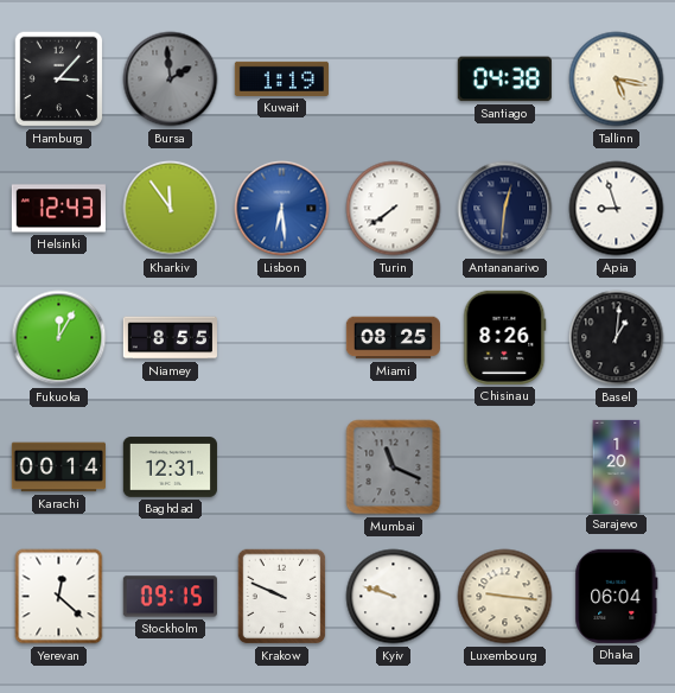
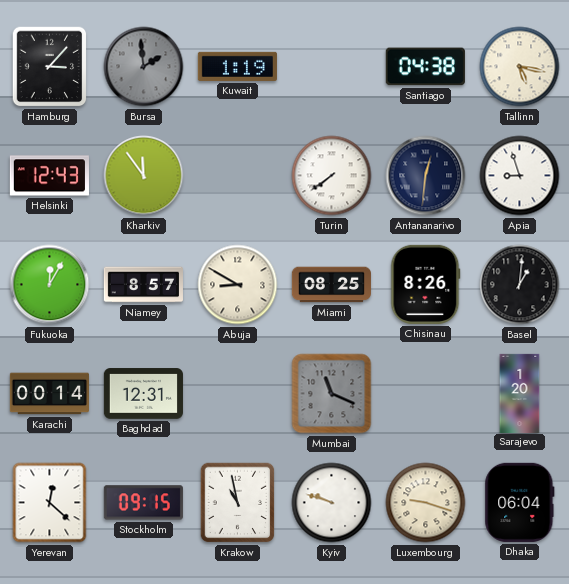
Lisbon: 6:29 -> none
Niamey: 8:55 -> 8:57
Abuja: none -> 8:50
Krakow: 9:49 -> 10:58
Luxembourg: 9:16 -> 9:18
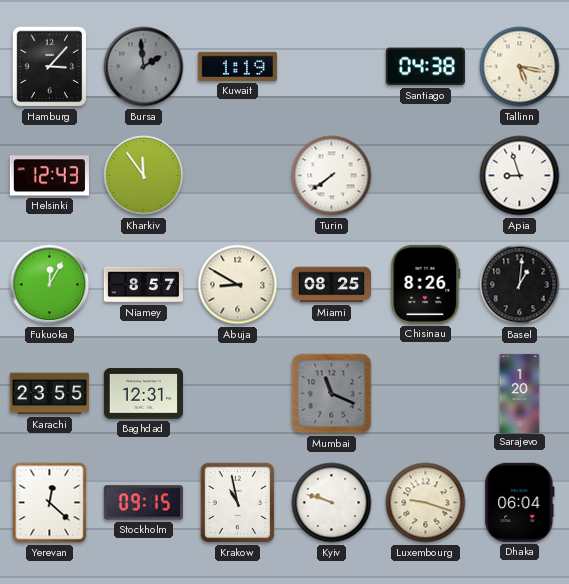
Antananarivo: 12:31 -> none
Karachi: 00:14 -> 23:55
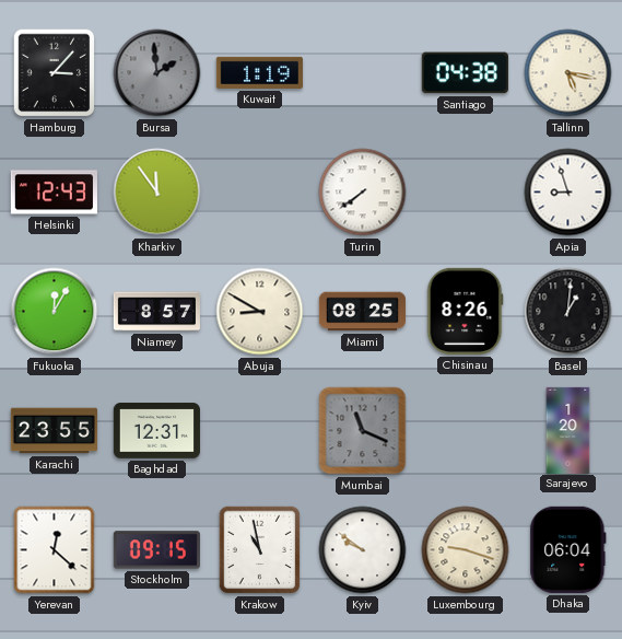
Kyiv: 9:48 -> 9:51
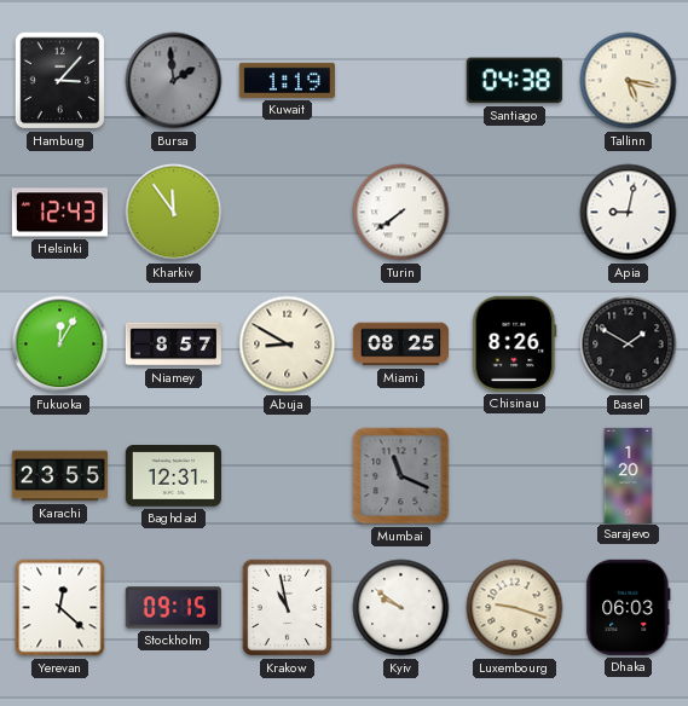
Apia: 8:57 -> 9:02
Basel: 1:01 -> 1:50
Dhaka: 06:04 -> 06:03
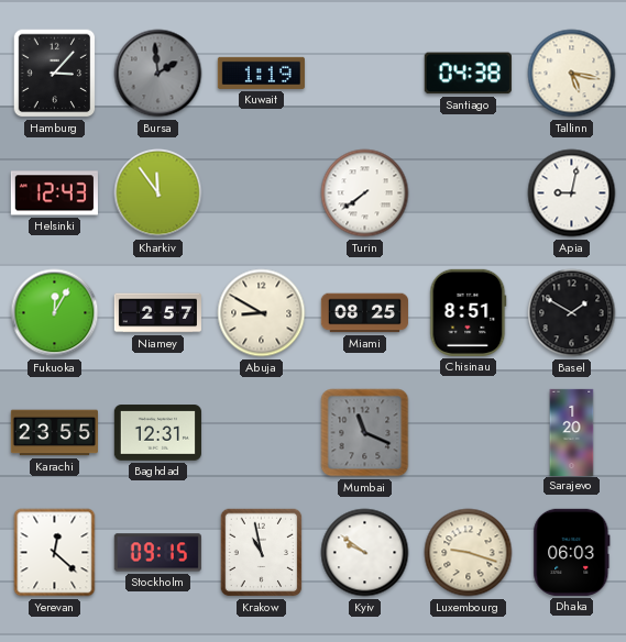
Niamey: 8:57 -> 2:57
Chisinau: 8:26 -> 8:51
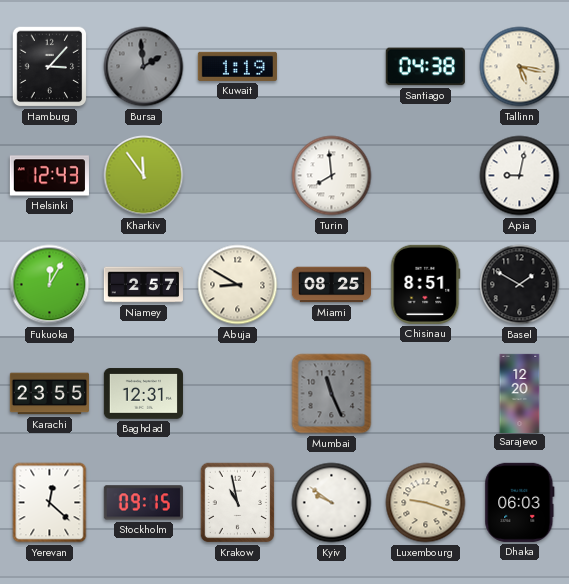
Turin: 7:39 -> 7:59
Mumbai: 11:19 -> 11:26
Sarajevo: 1:20 -> 12:20
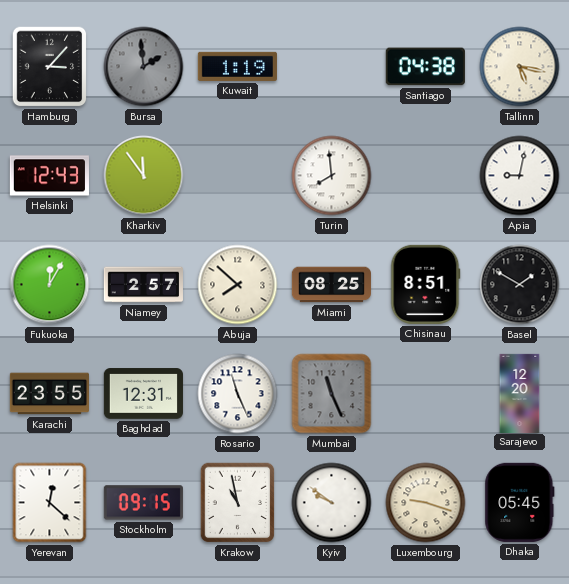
Abuja: 8:50 -> 7:52
Rosario: none -> 11:26
Dhaka: 06:03 -> 05:45
